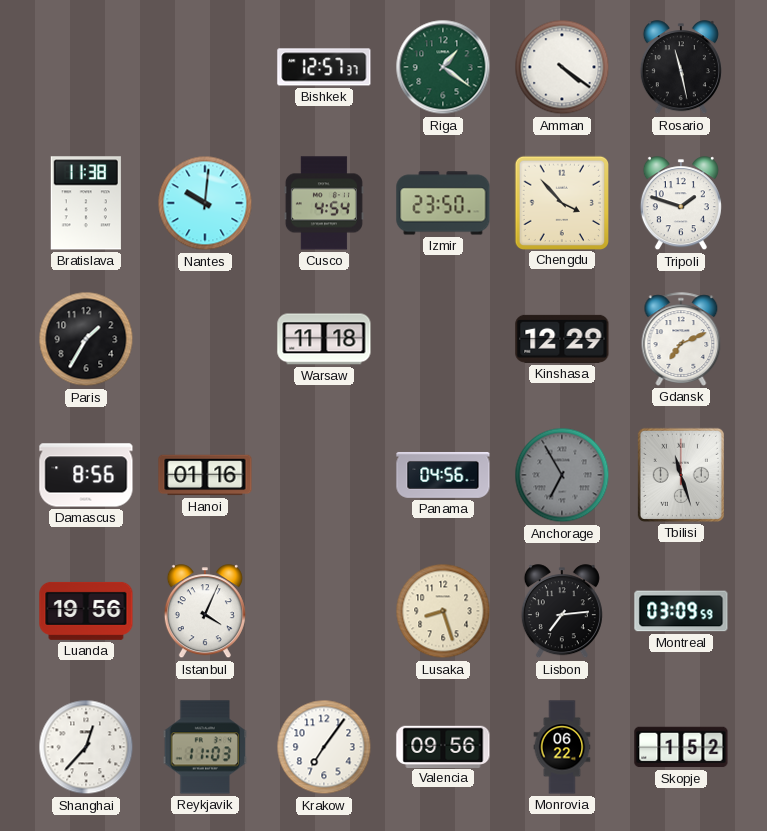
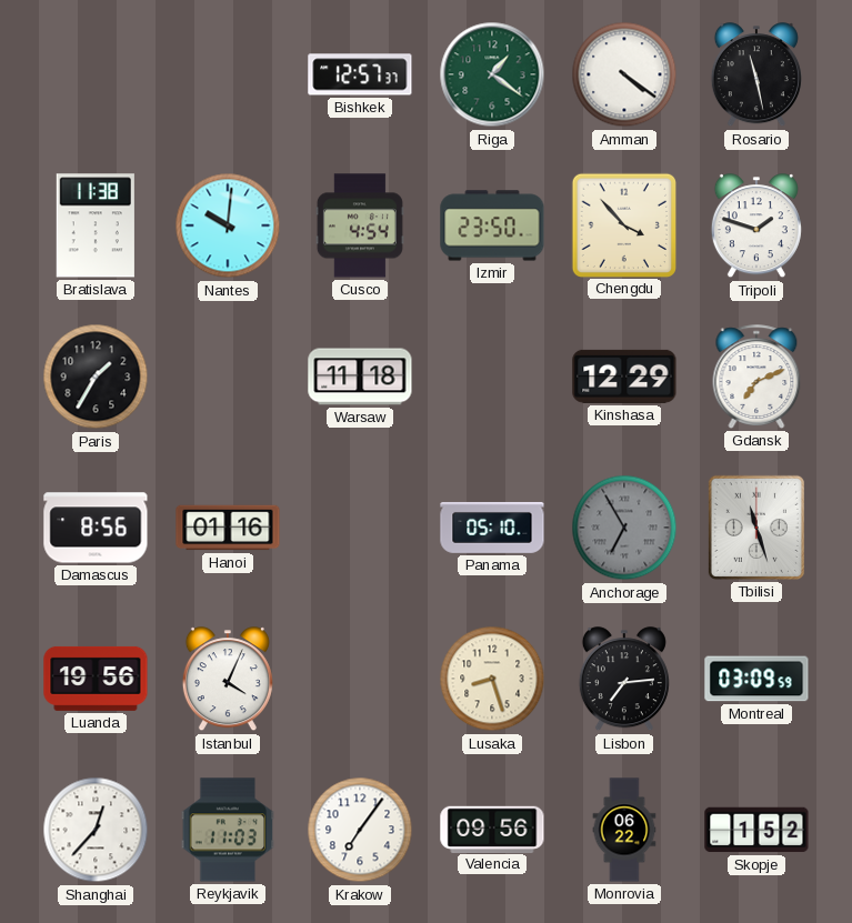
Panama: 04:56 -> 05:10
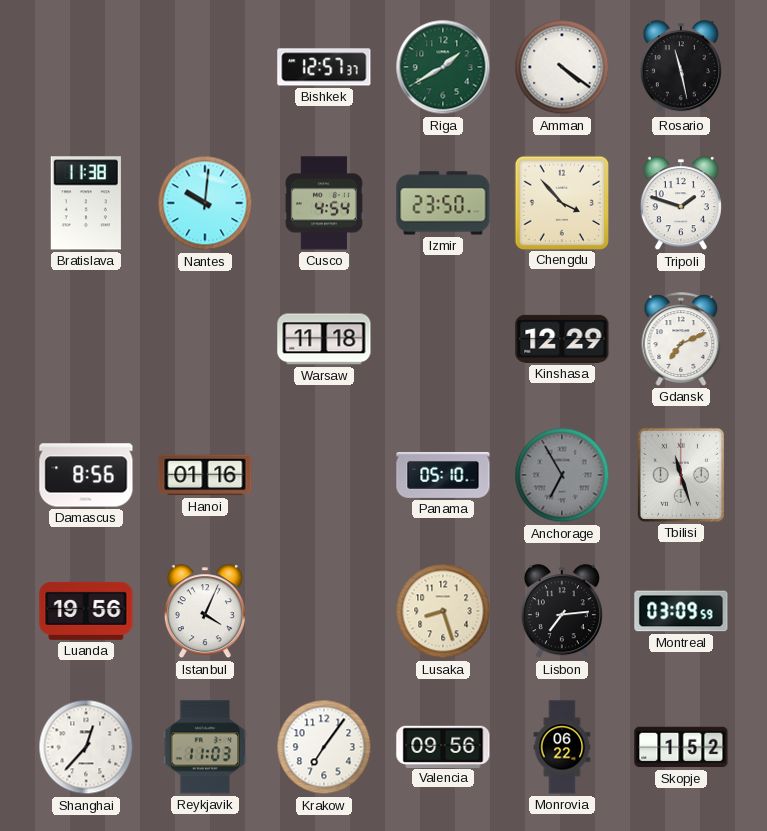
Riga: 1:21 -> 1:40
Paris: 1:35 -> none
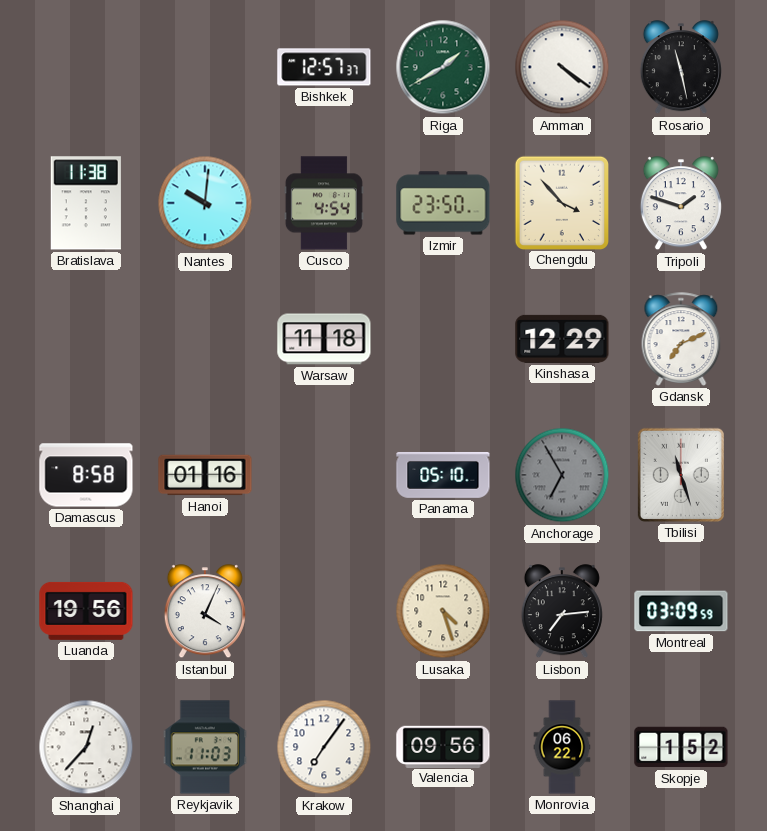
Damascus: 8:56 -> 8:58
Lusaka: 8:27 -> 4:27
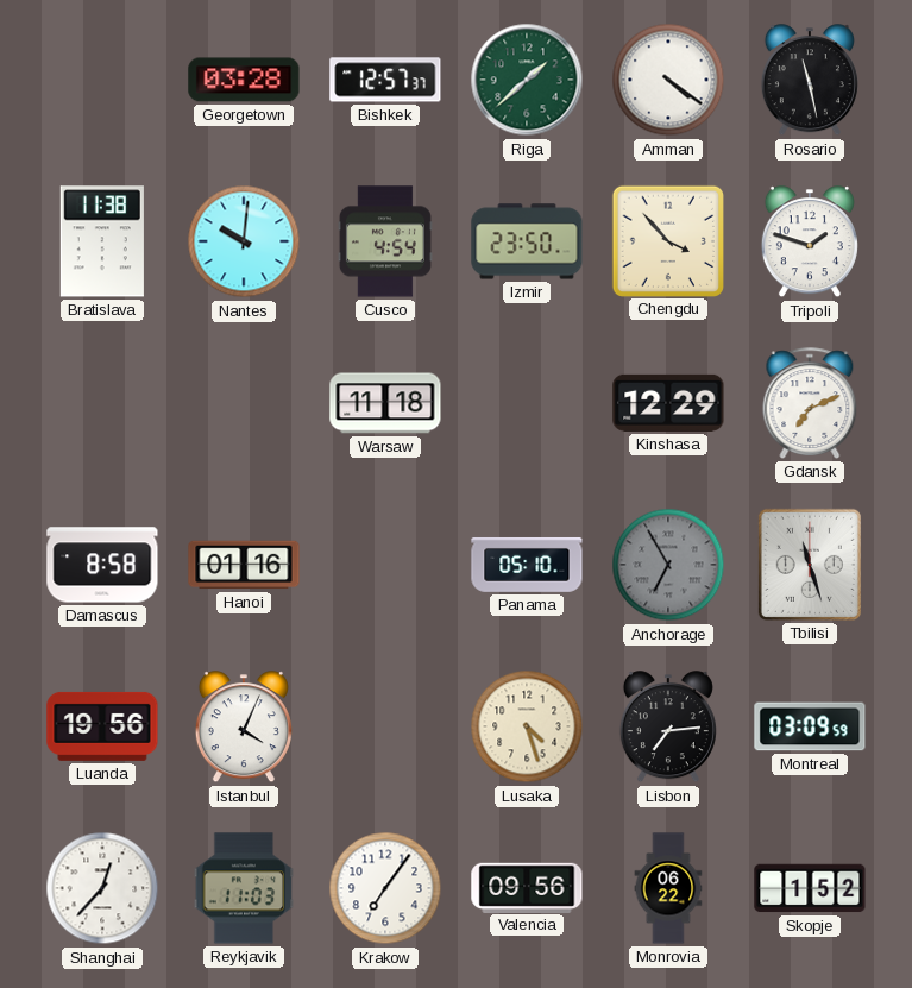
Georgetown: none -> 03:28
Riga: 1:40 -> 1:38
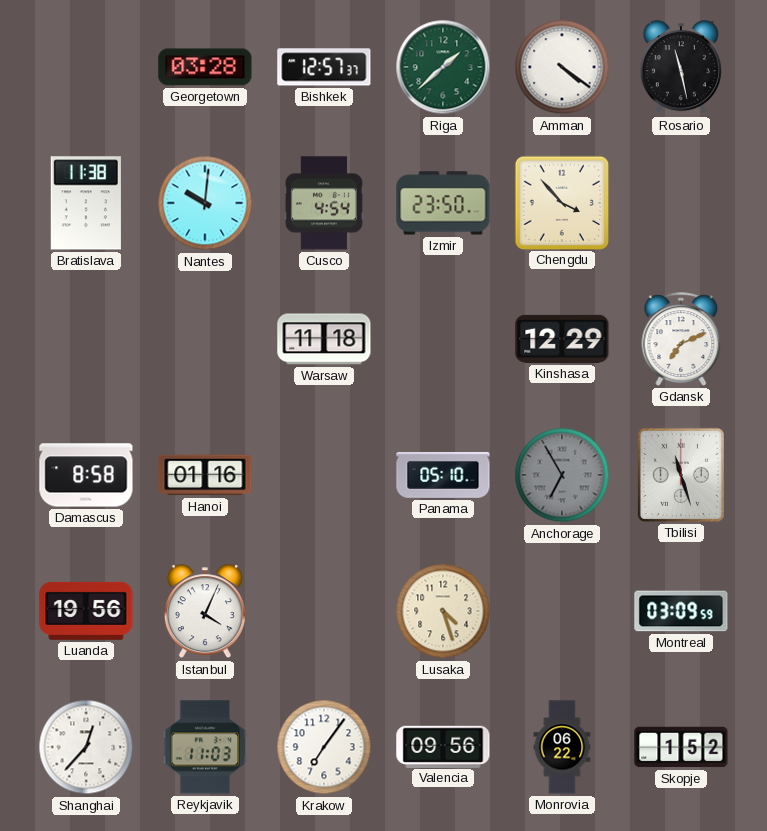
Tripoli: 1:48 -> none
Lisbon: 7:14 -> none
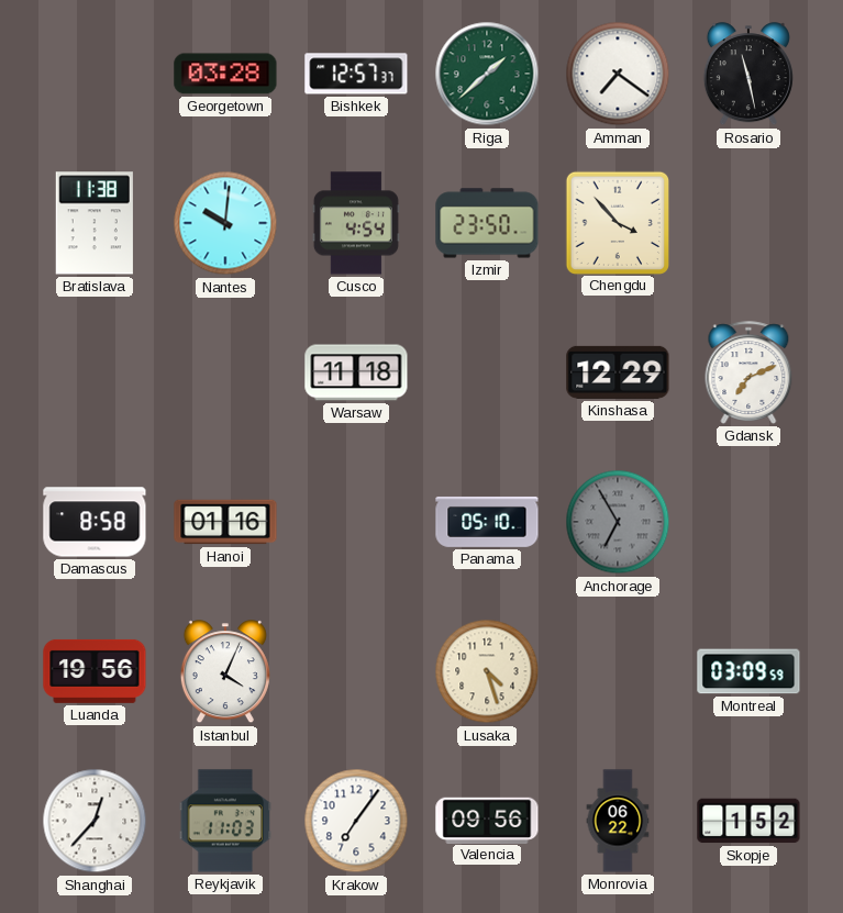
Amman: 4:21 -> 7:21
Tbilisi: 11:27 -> none
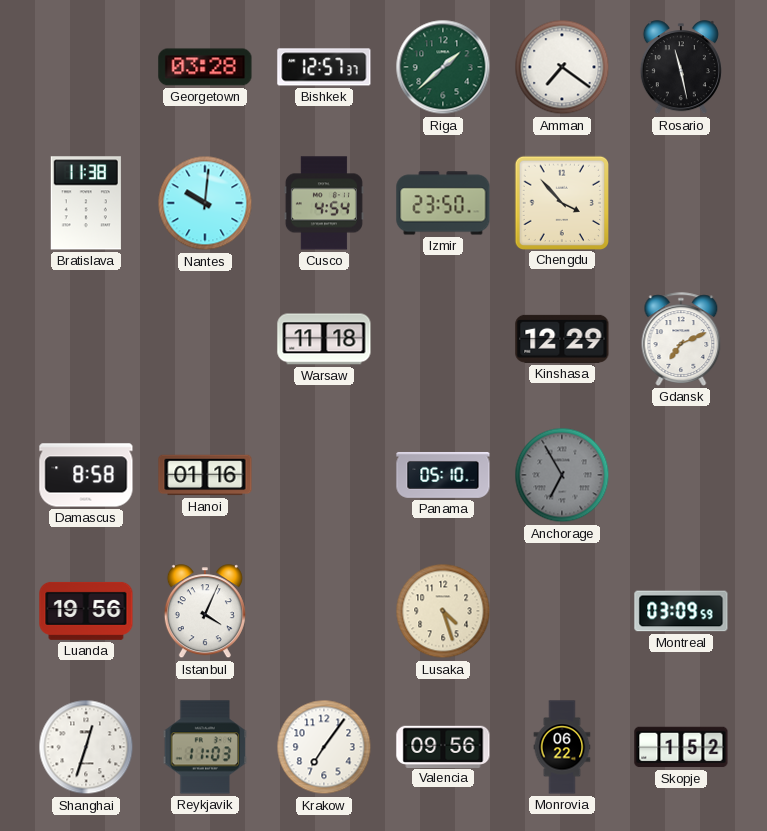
Shanghai: 12:37 -> 12:33
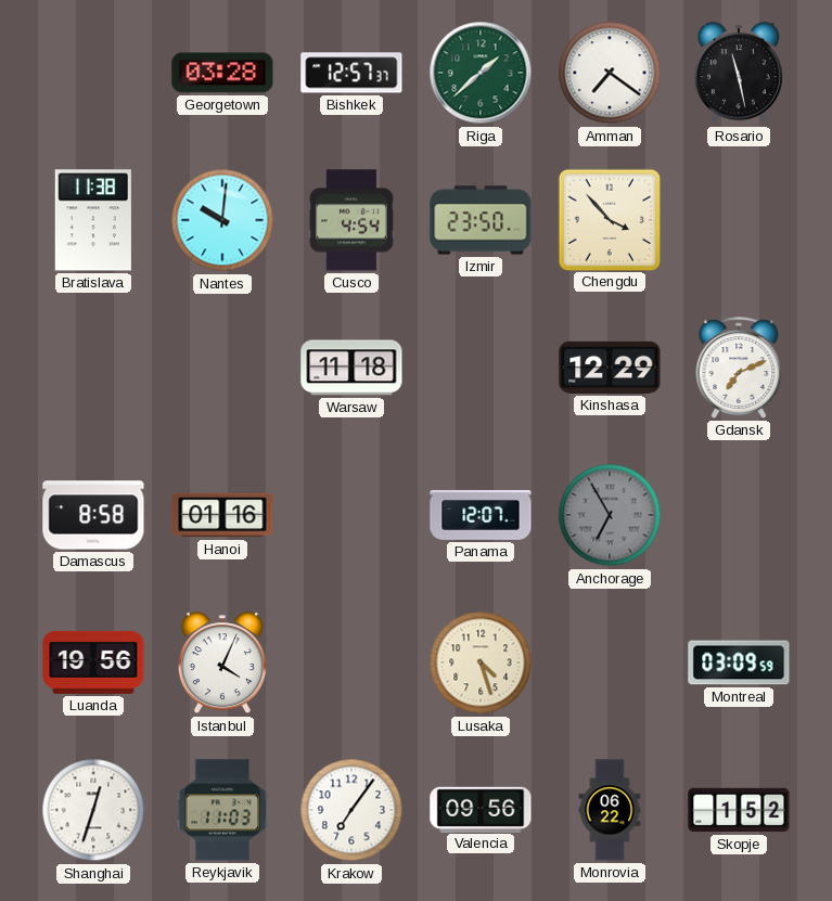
Panama: 05:10 -> 12:07
